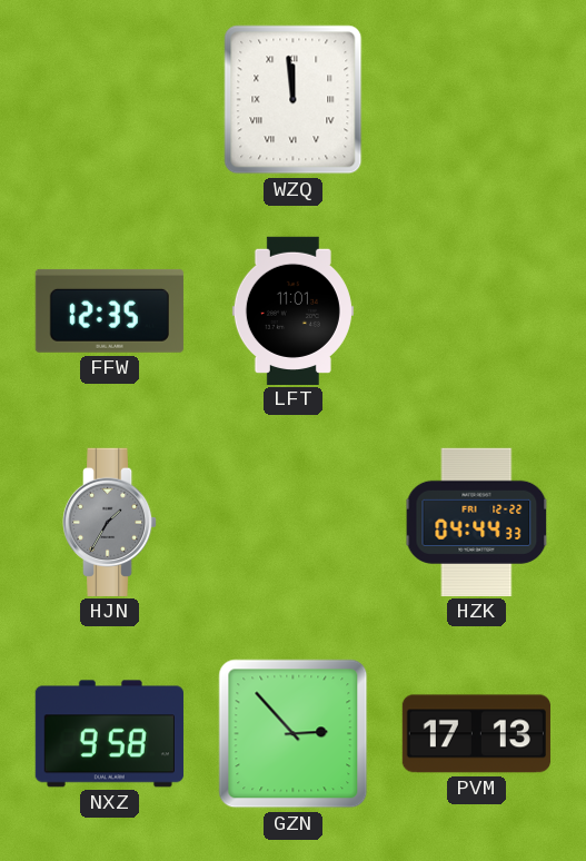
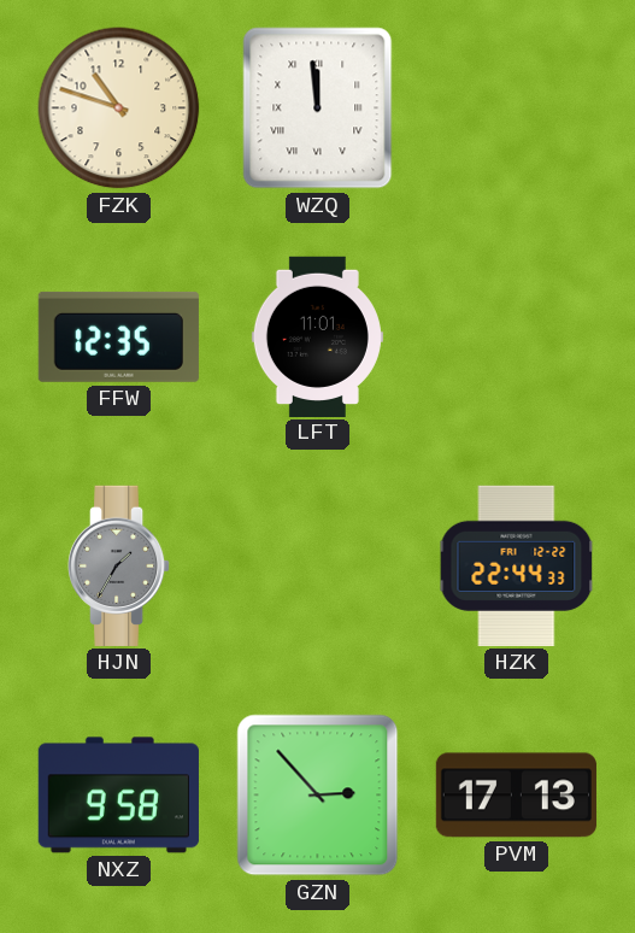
FZK: none -> 10:48
HZK: 04:44 -> 22:44
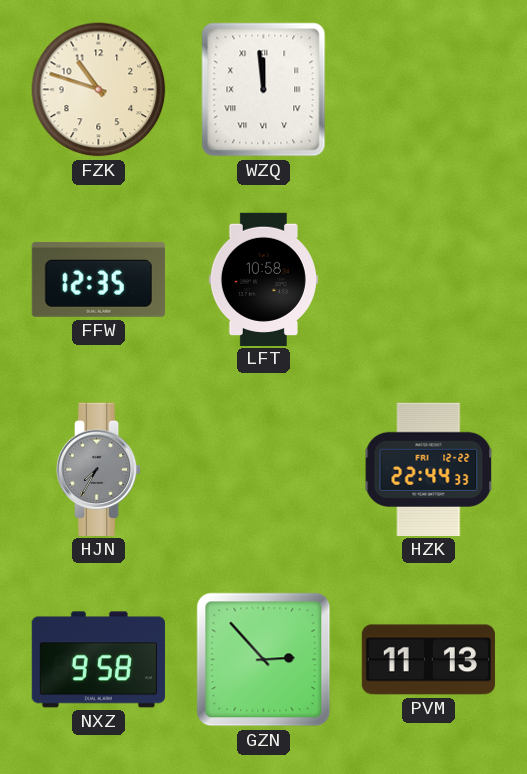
LFT: 11:01 -> 10:58
HJN: 1:35 -> 7:35
PVM: 17:13 -> 11:13
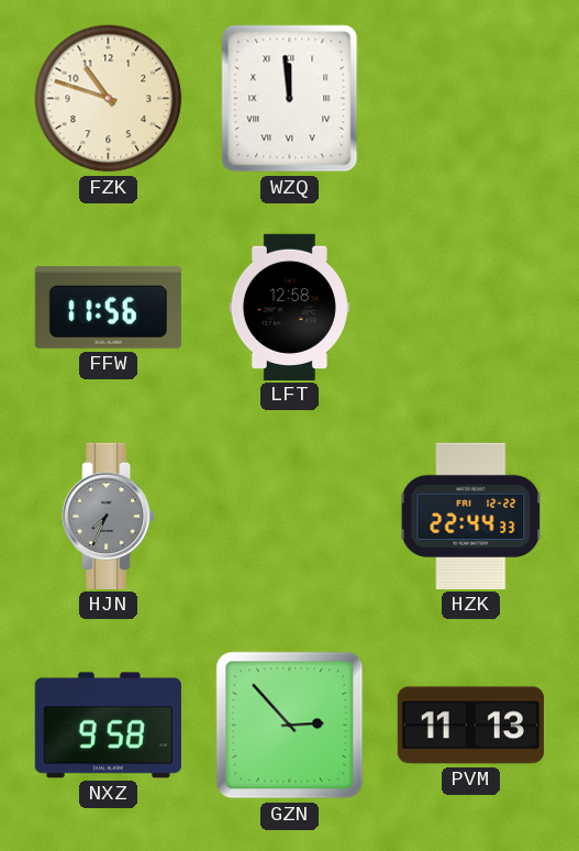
FFW: 12:35 -> 11:56
LFT: 10:58 -> 12:58
HJN: 7:35 -> 7:34
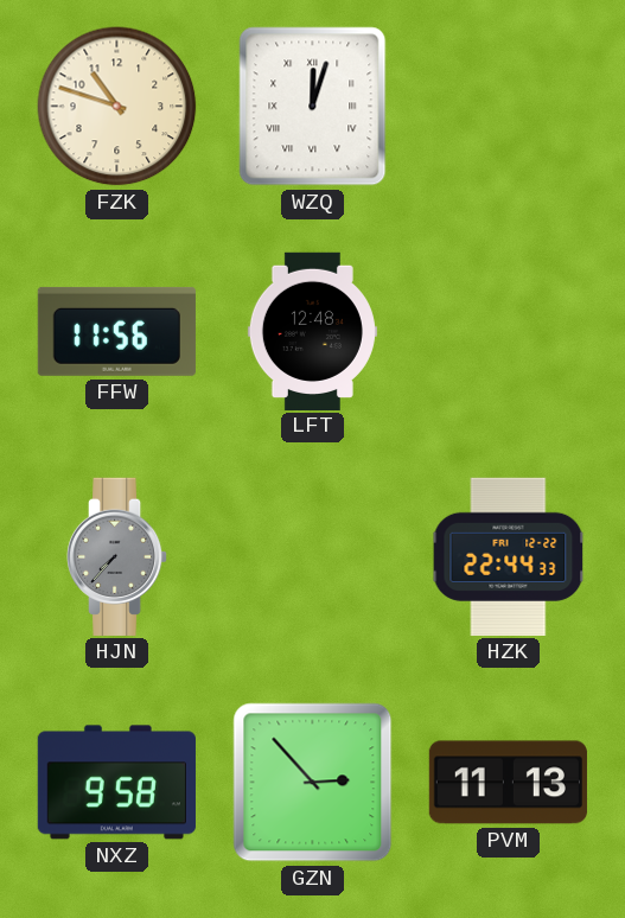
WZQ: 11:59 -> 12:03
LFT: 12:58 -> 12:48
HJN: 7:34 -> 7:37
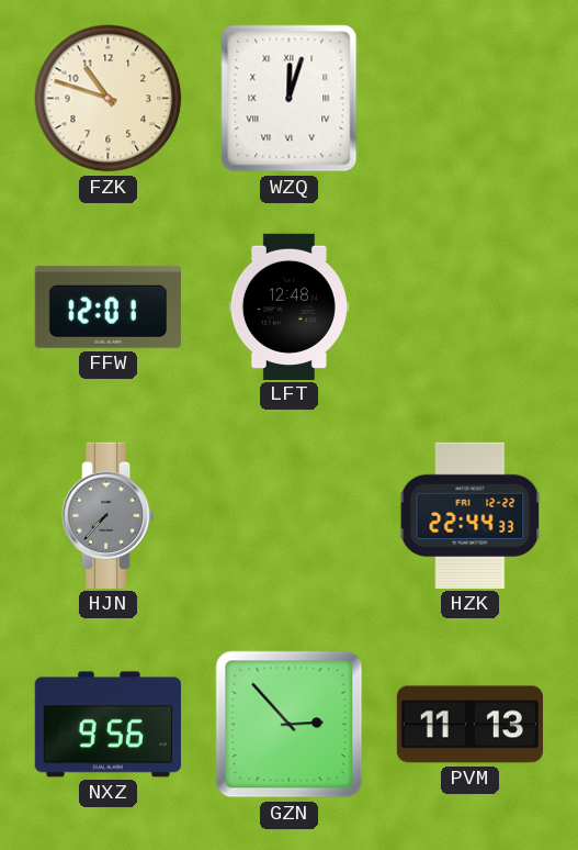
FFW: 11:56 -> 12:01
NXZ: 9:58 -> 9:56
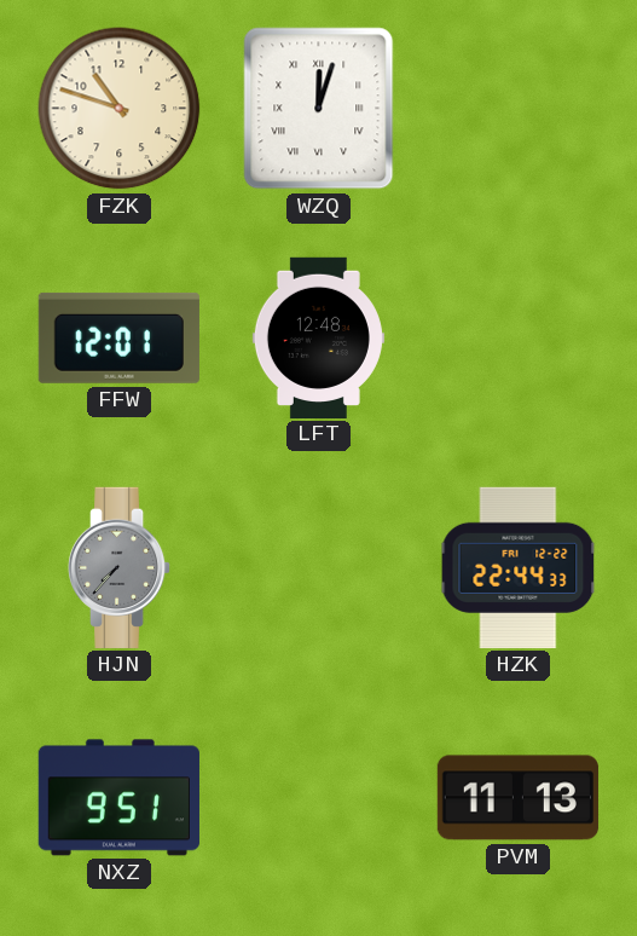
NXZ: 9:56 -> 9:51
GZN: 2:53 -> none
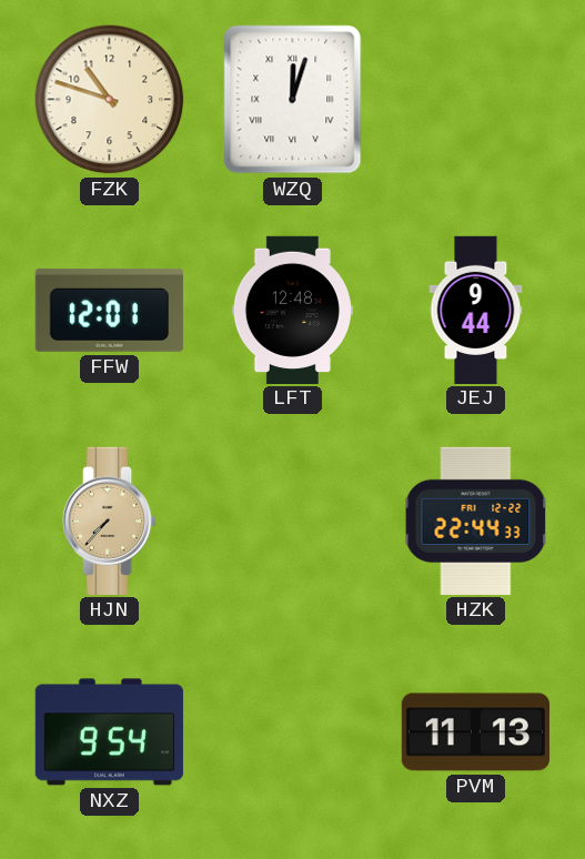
JEJ: none -> 9:44
HJN dial: grey -> champagne
NXZ: 9:51 -> 9:54
